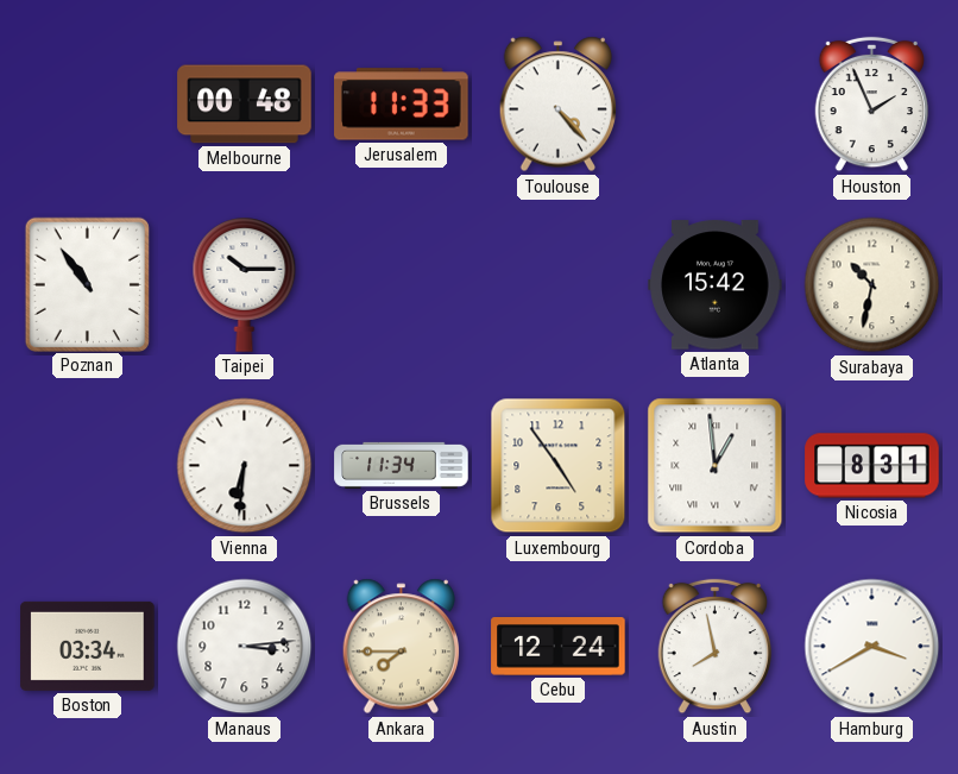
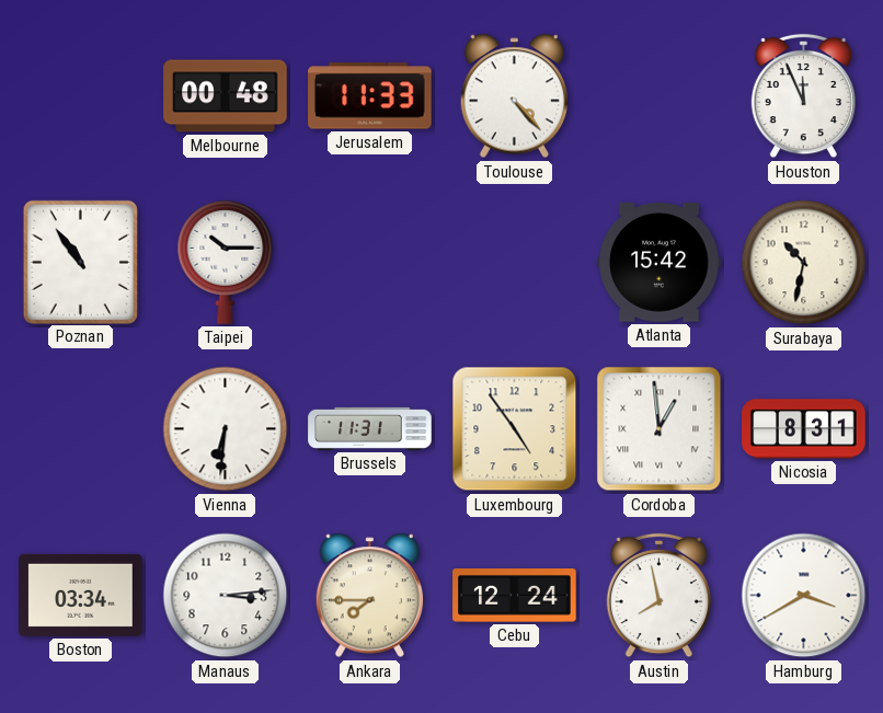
Houston: 1:56 -> 11:56
Brussels: 11:34 -> 11:31
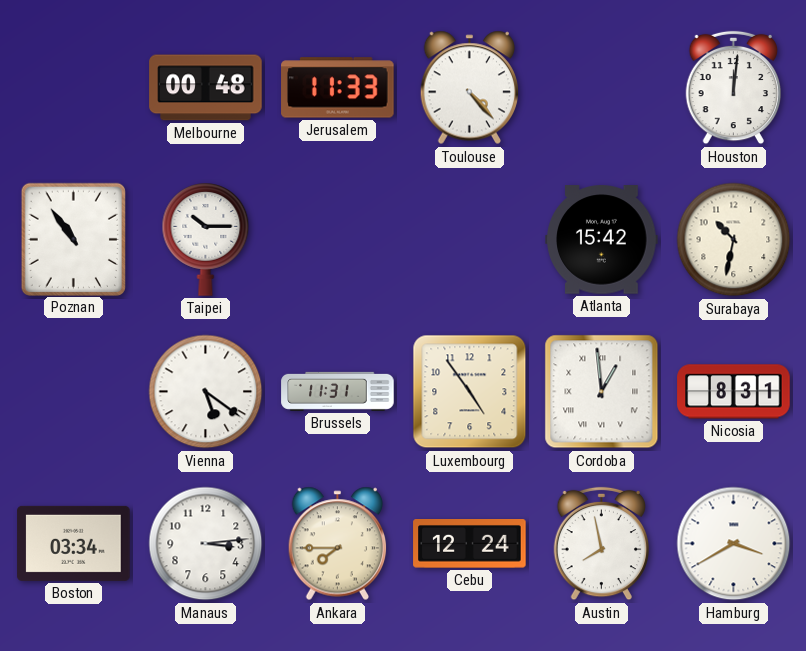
Houston: 11:56 -> 12:01
Vienna: 6:31 -> 5:21
